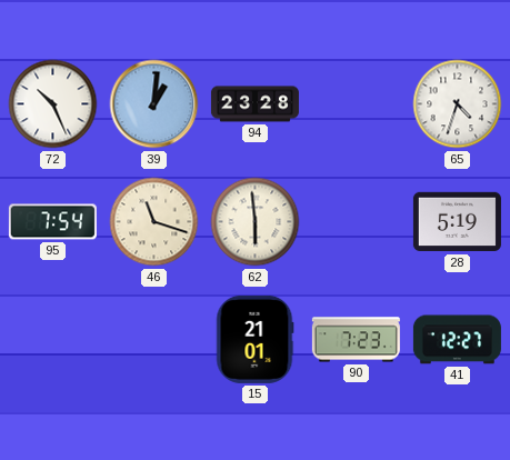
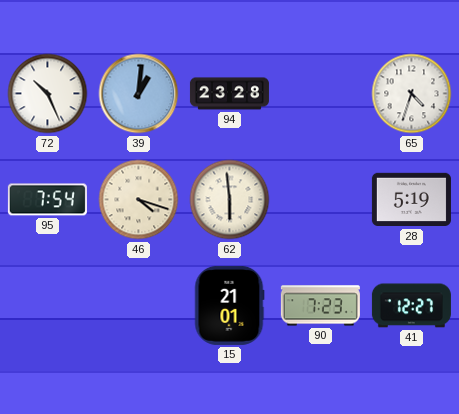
46: 11:18 -> 4:18
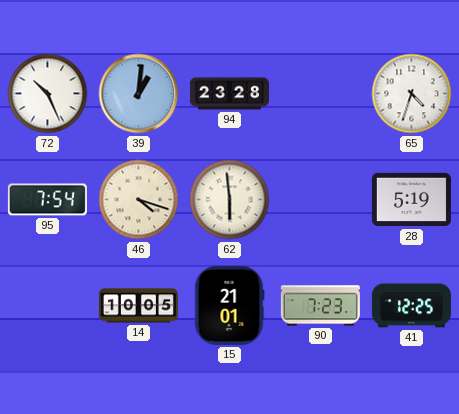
14: none -> 10:05
41: 12:27 -> 12:25
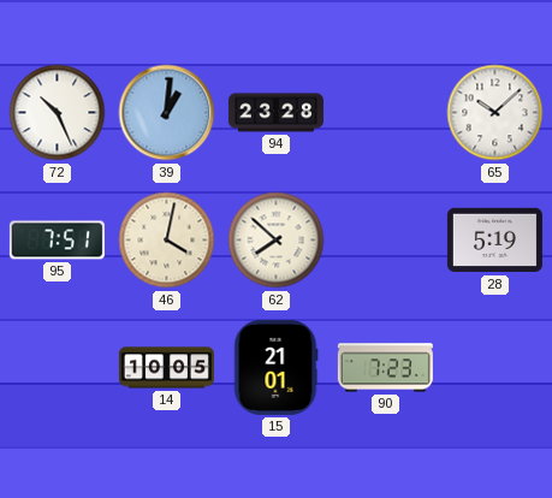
65: 4:33 -> 10:08
95: 7:54 -> 7:51
46: 4:18 -> 4:02
62: 5:59 -> 7:52
41: 12:25 -> none
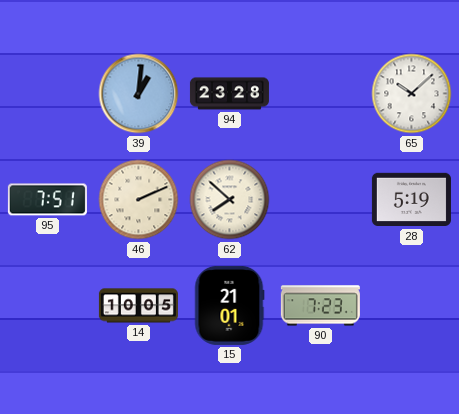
72: 10:26 -> none
46: 4:02 -> 2:11
